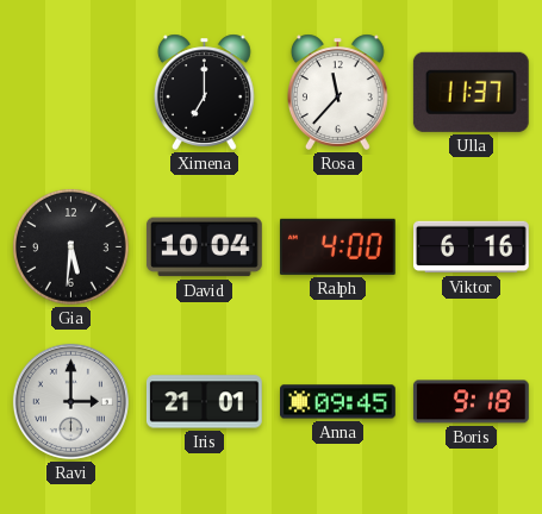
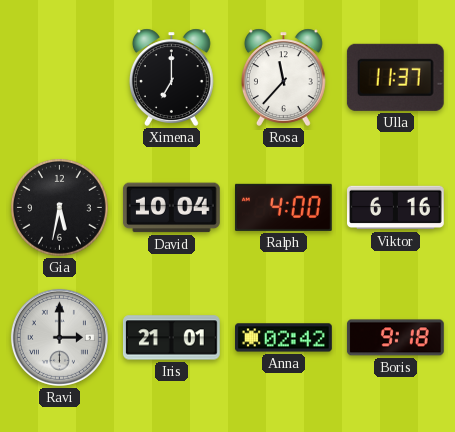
Gia: 5:31 -> 5:32
Anna: 09:45 -> 02:42
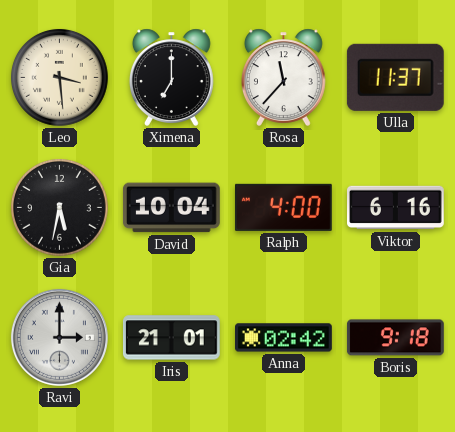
Leo: none -> 3:29
